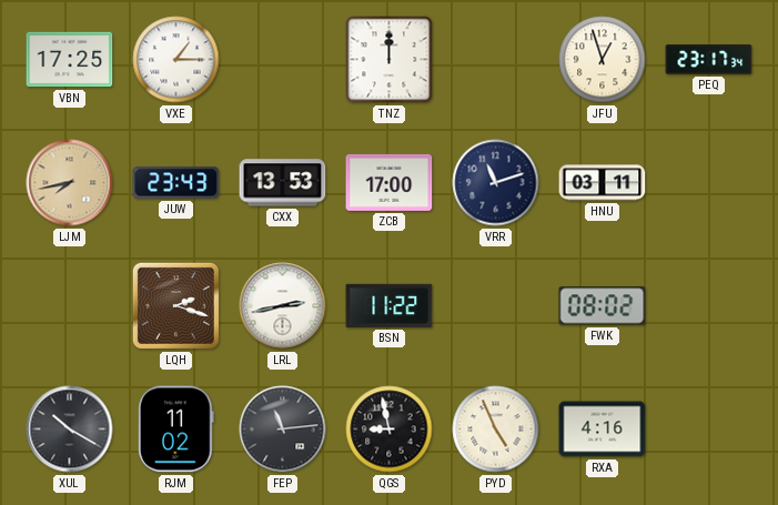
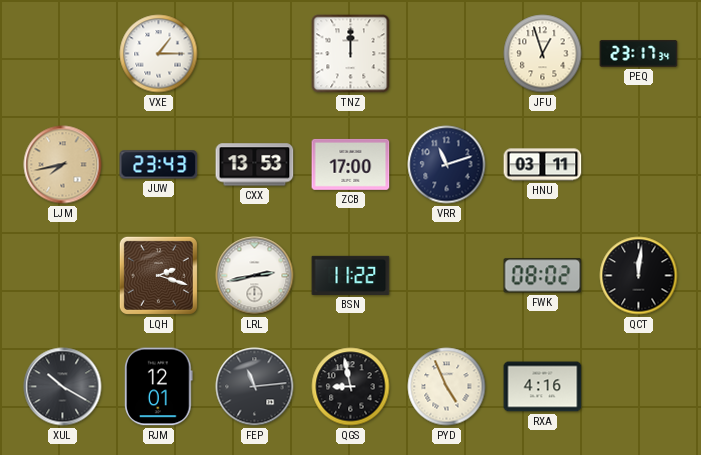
VBN: 17:25 -> none
QCT: none -> 12:01
RJM: 11:02 -> 12:01
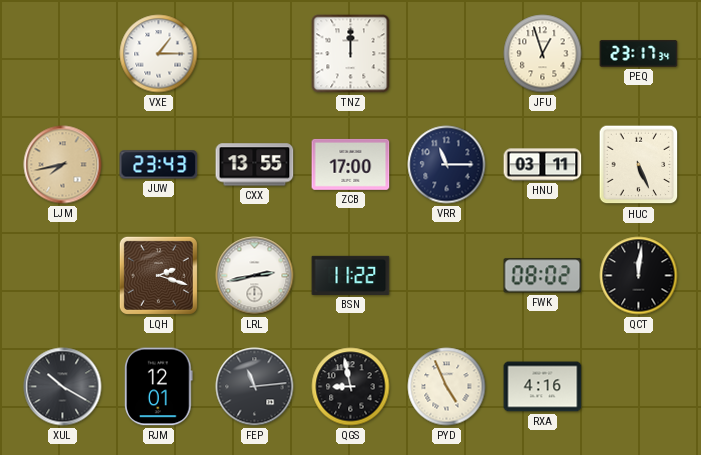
CXX: 13:53 -> 13:55
VRR: 11:12 -> 11:15
HUC: none -> 5:26
